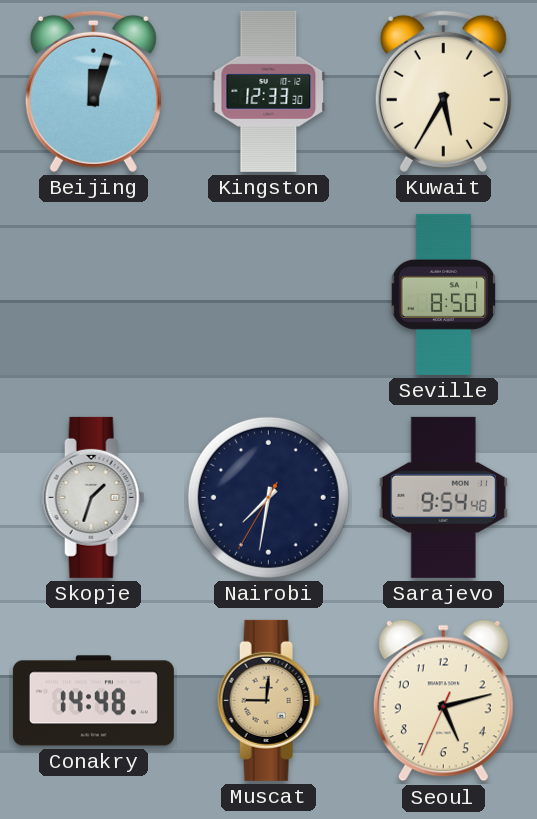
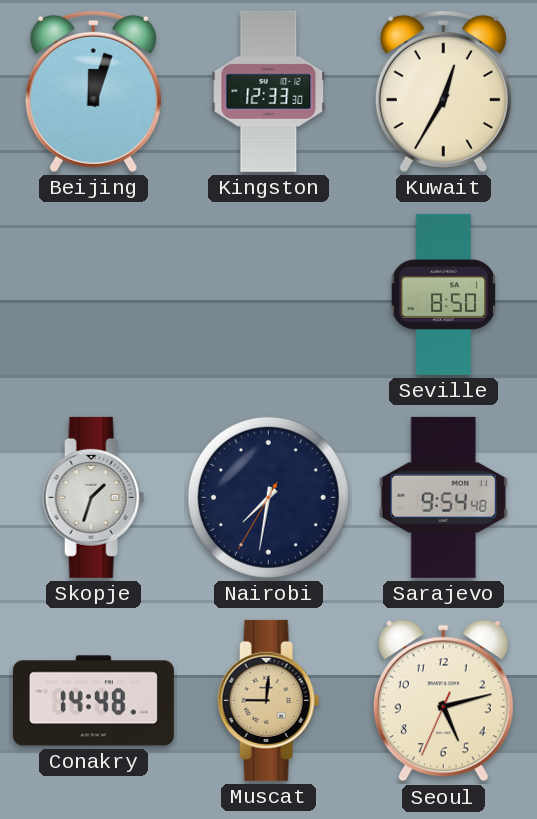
Kuwait: 5:35 -> 12:35
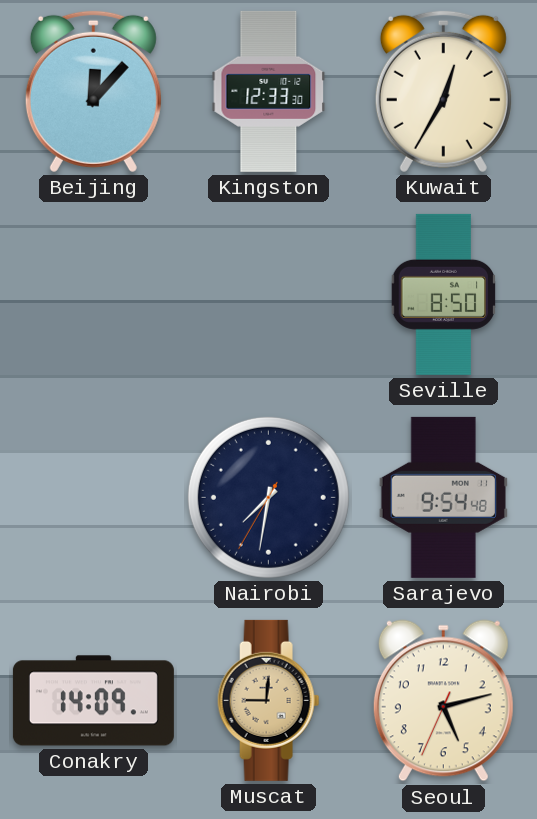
Beijing: 12:03 -> 12:07
Skopje: 1:33 -> none
Conakry: 14:48 -> 14:09
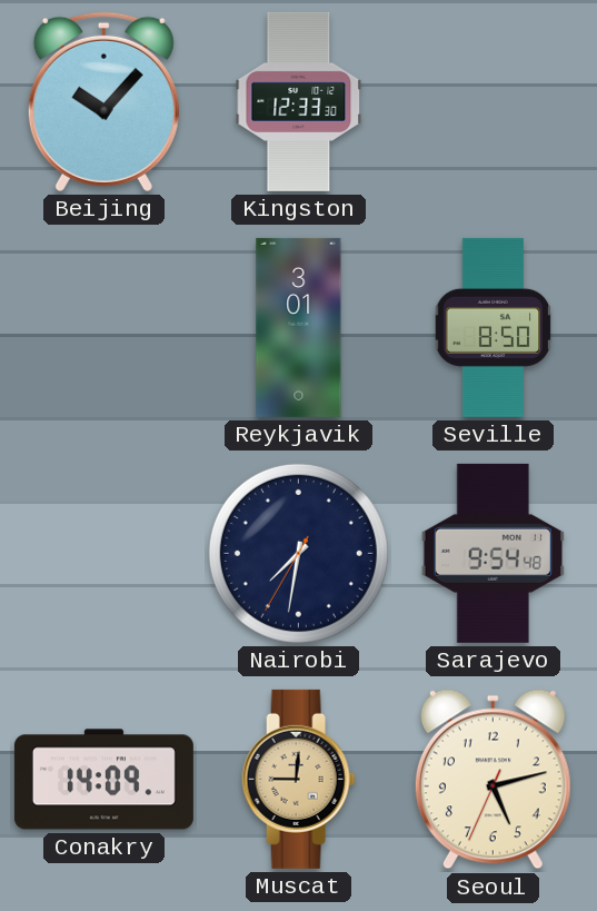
Beijing: 12:07 -> 10:07
Kuwait: 12:35 -> none
Reykjavik: none -> 3:01
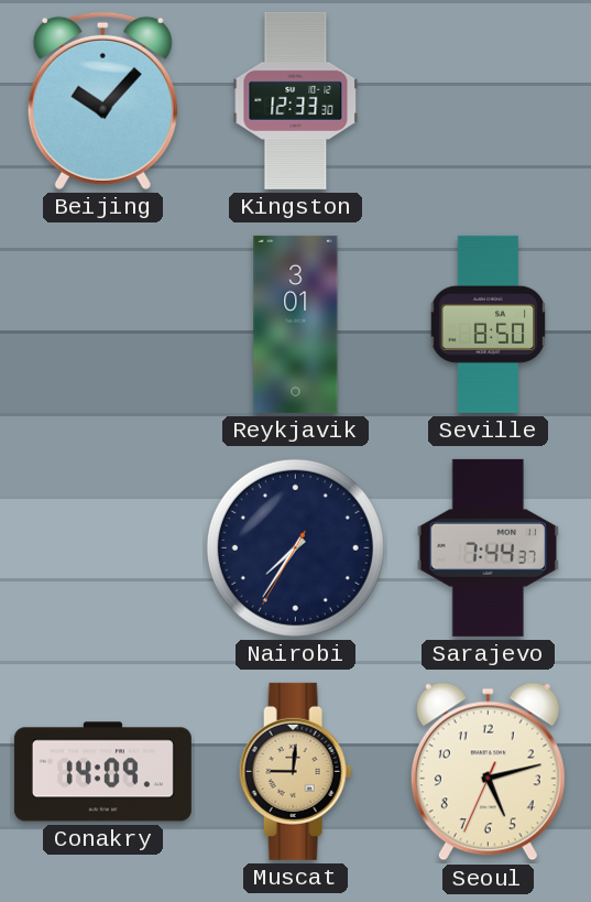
Nairobi: 7:31 -> 7:35
Sarajevo: 9:54 -> 7:44
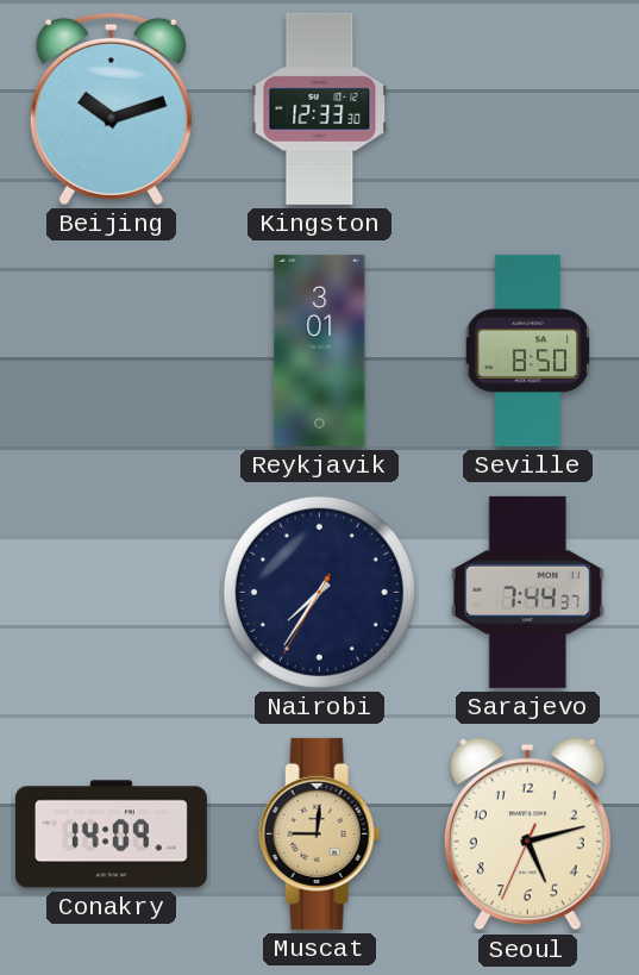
Beijing: 10:07 -> 10:12
